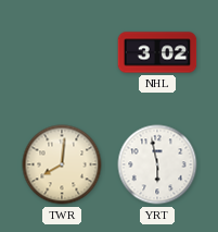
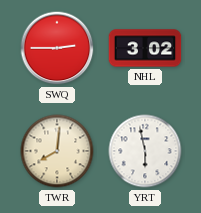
SWQ: none -> 2:45
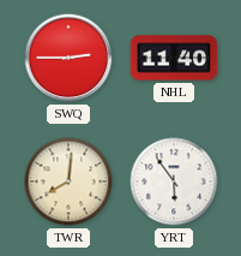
NHL: 3:02 -> 11:40
YRT: 5:58 -> 5:54
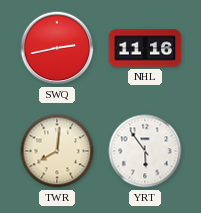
SWQ: 2:45 -> 2:43
NHL: 11:40 -> 11:16
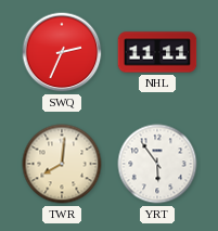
SWQ: 2:43 -> 2:34
NHL: 11:16 -> 11:11
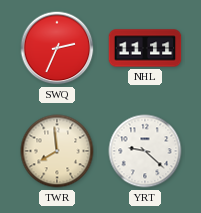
TWR: 8:01 -> 7:59
YRT: 5:54 -> 9:22
